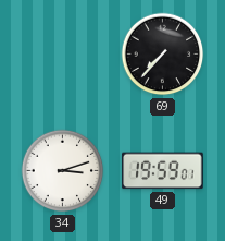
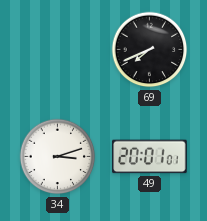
69: 7:37 -> 7:41
49: 19:59 -> 20:01
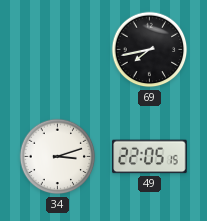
69: 7:41 -> 7:43
49: 20:01 -> 22:05
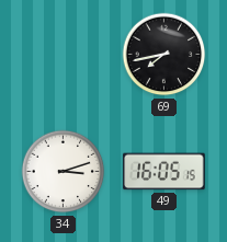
49: 22:05 -> 16:05
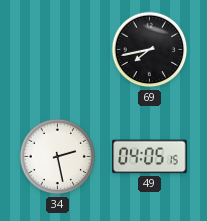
34: 3:12 -> 2:28
49: 16:05 -> 04:05
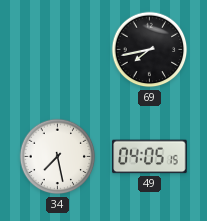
34: 2:28 -> 7:28
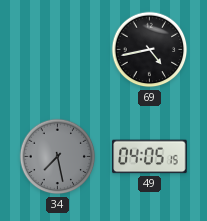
69: 7:43 -> 4:43
34 dial: white -> grey
